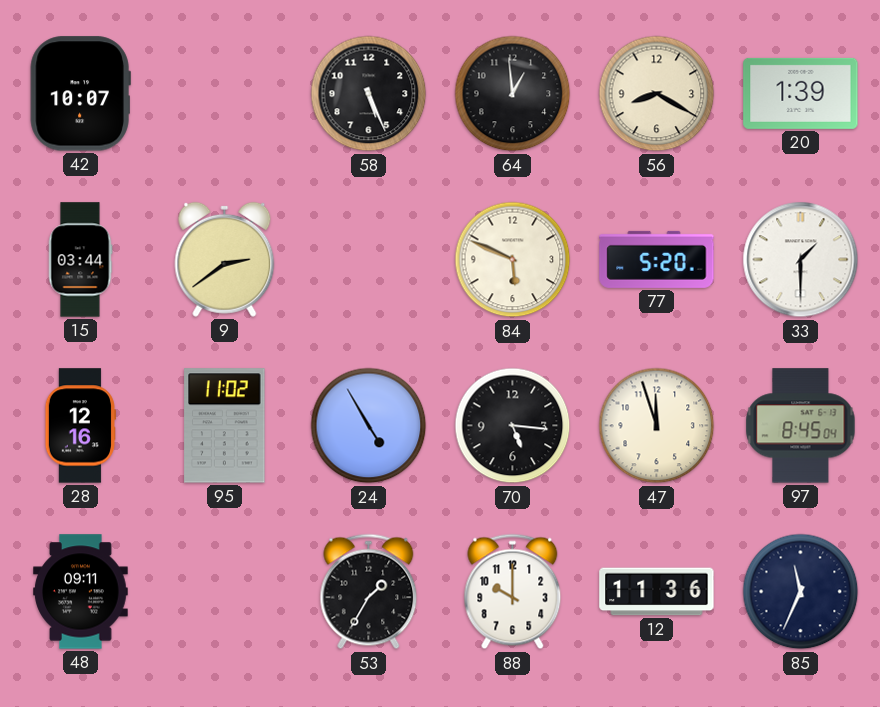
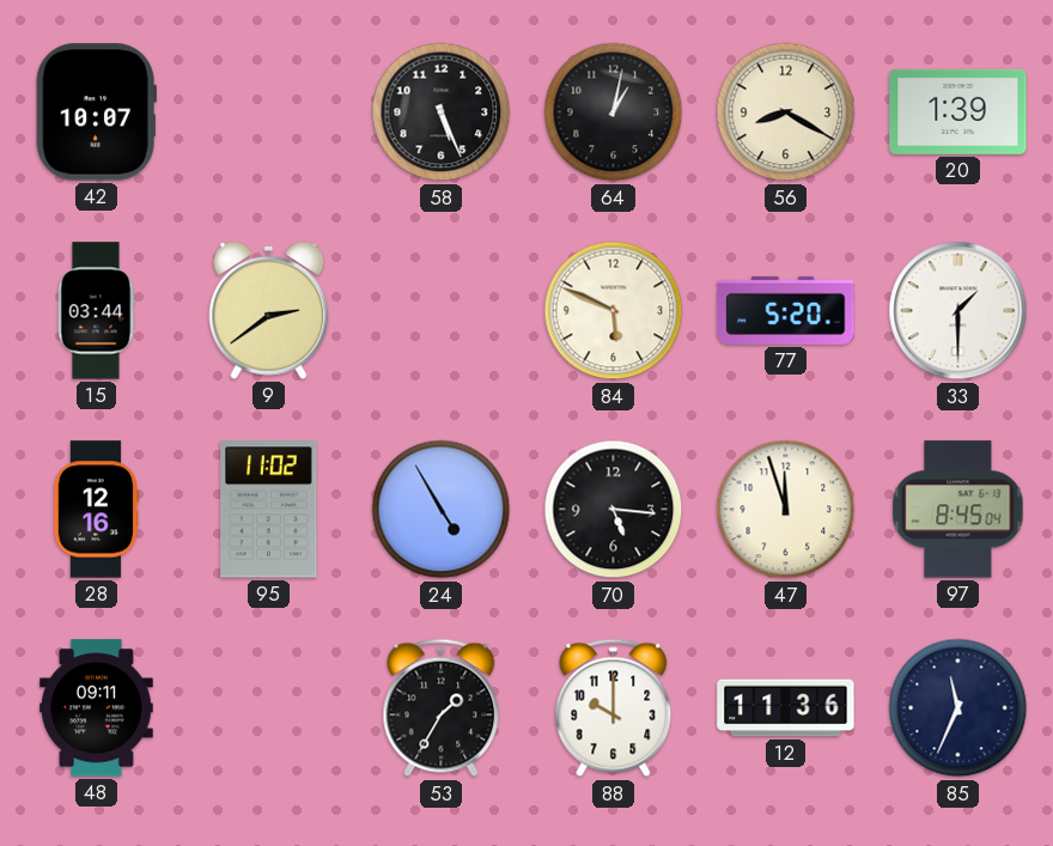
64: 12:59 -> 1:02
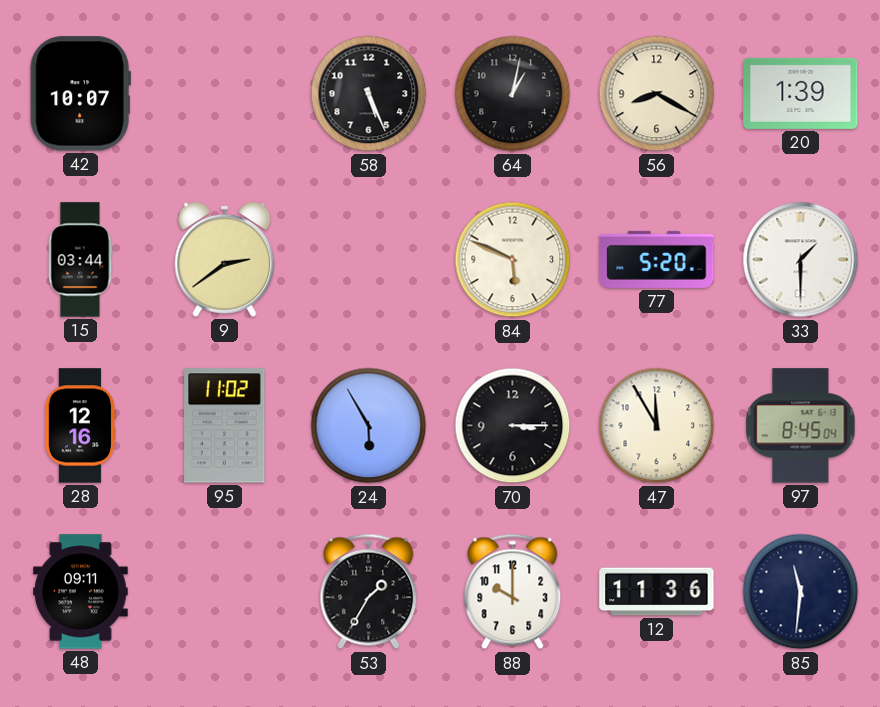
24: 4:55 -> 5:55
70: 5:16 -> 3:15
47: 11:57 -> 11:55
85: 11:34 -> 11:31
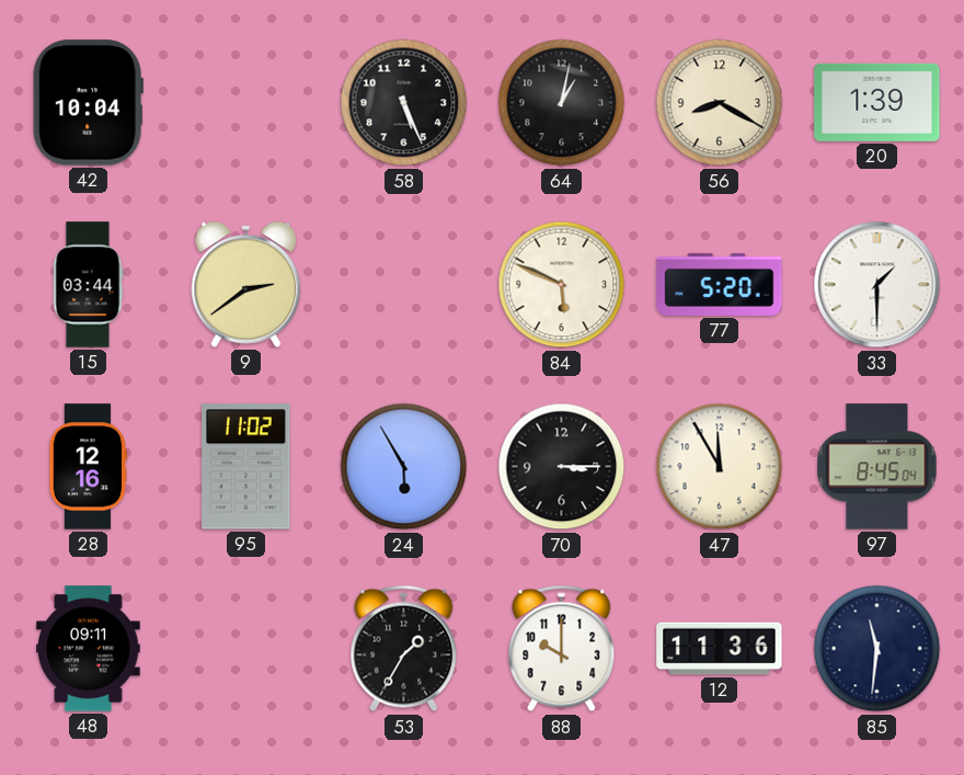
42: 10:07 -> 10:04
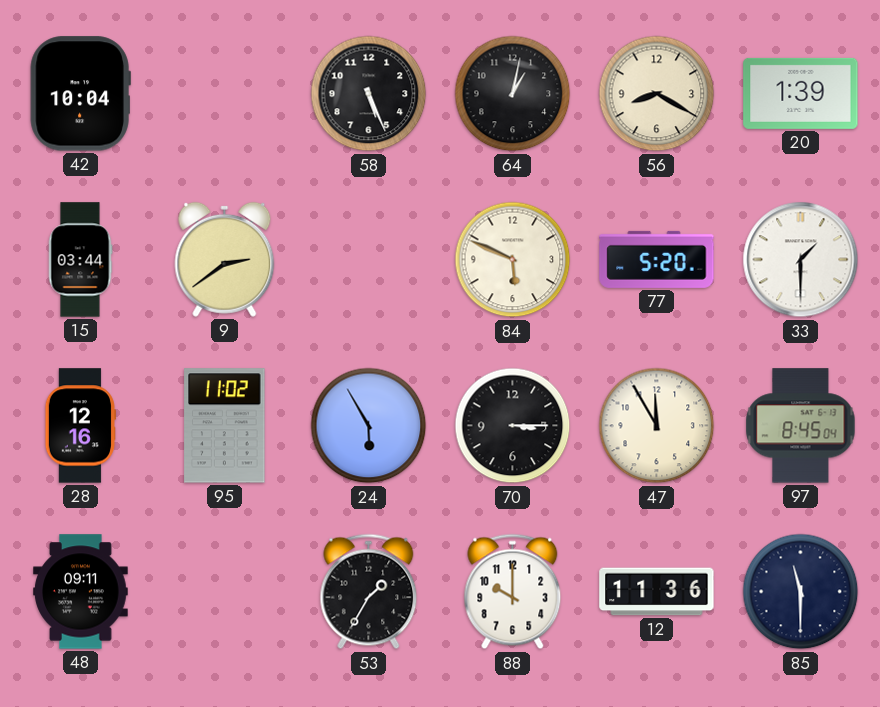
85: 11:31 -> 11:30
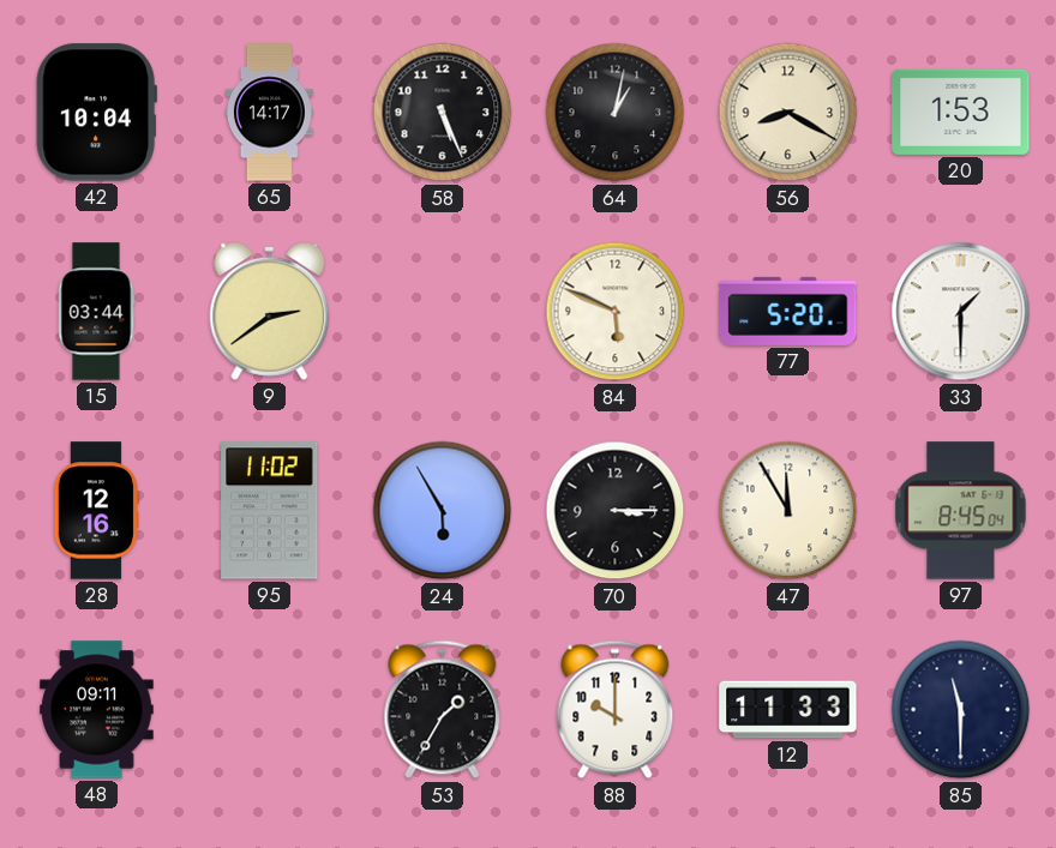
65: none -> 14:17
20: 1:39 -> 1:53
12: 11:36 -> 11:33
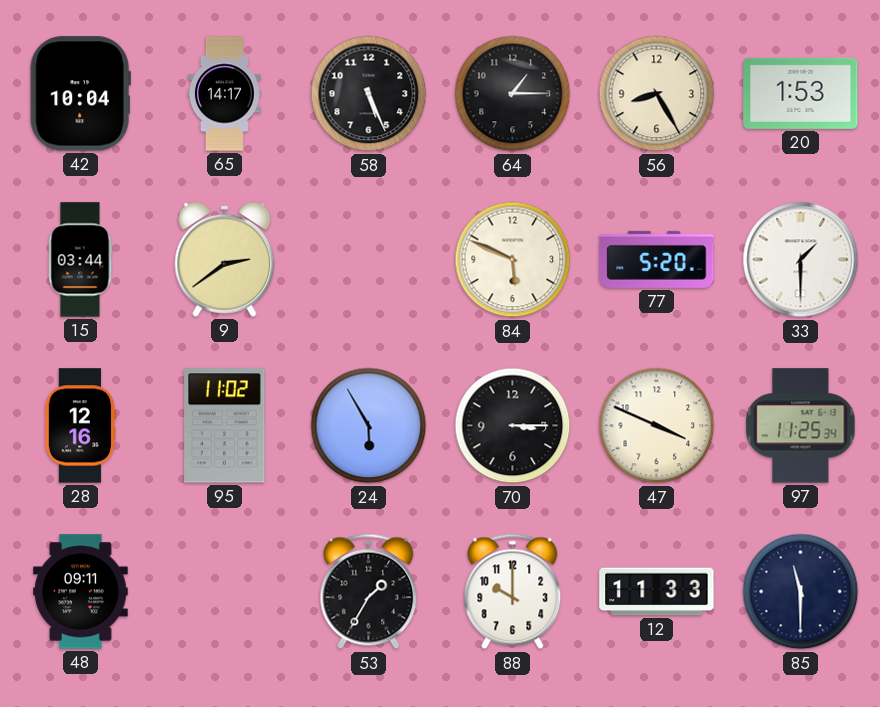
64: 1:02 -> 1:15
56: 8:20 -> 8:25
47: 11:55 -> 3:49
97: 8:45 -> 11:25
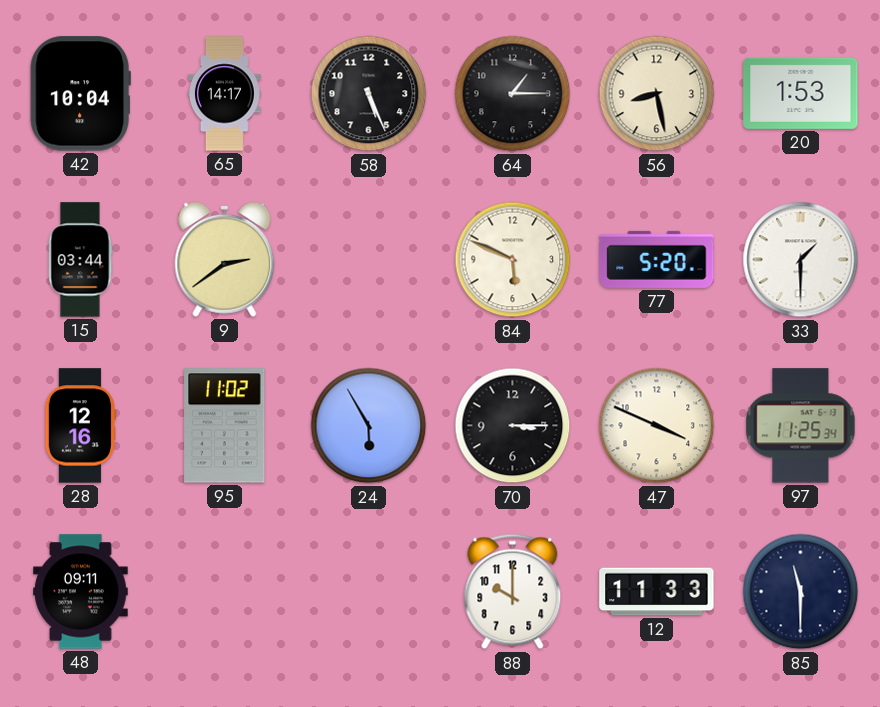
56: 8:25 -> 8:28
53: 1:35 -> none
